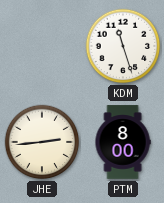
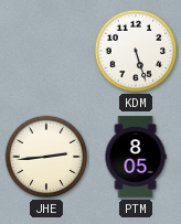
KDM: 11:27 -> 5:27
PTM: 8:00 -> 8:05
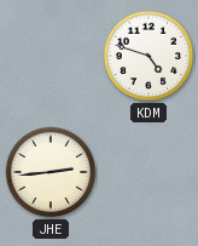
KDM: 5:27 -> 4:48
PTM: 8:05 -> none
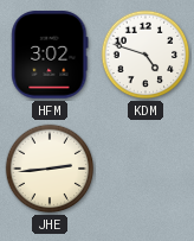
HFM: none -> 3:02
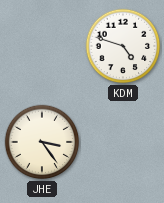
HFM: 3:02 -> none
JHE: 2:44 -> 3:24
